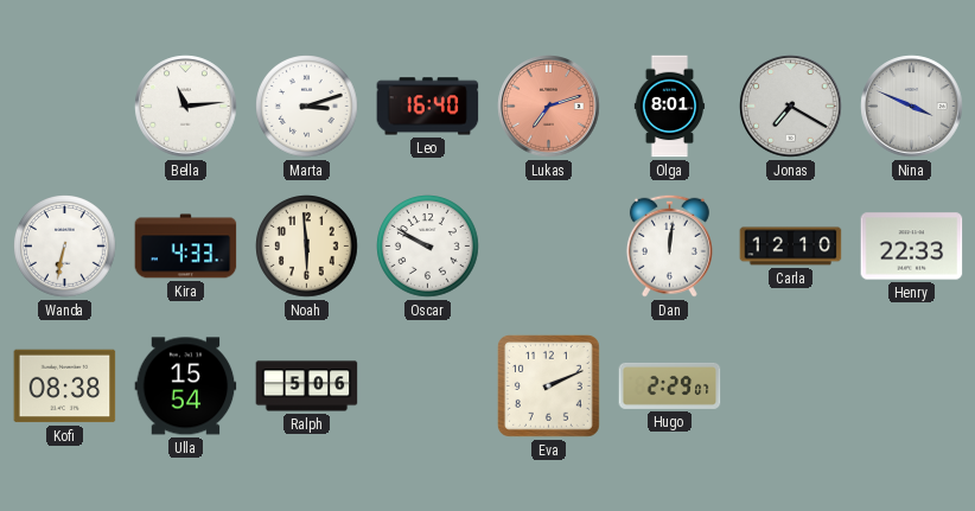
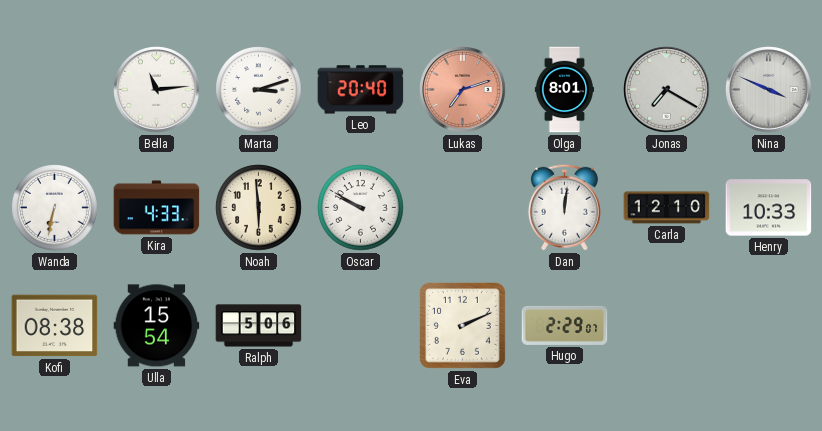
Leo: 16:40 -> 20:40
Henry: 22:33 -> 10:33
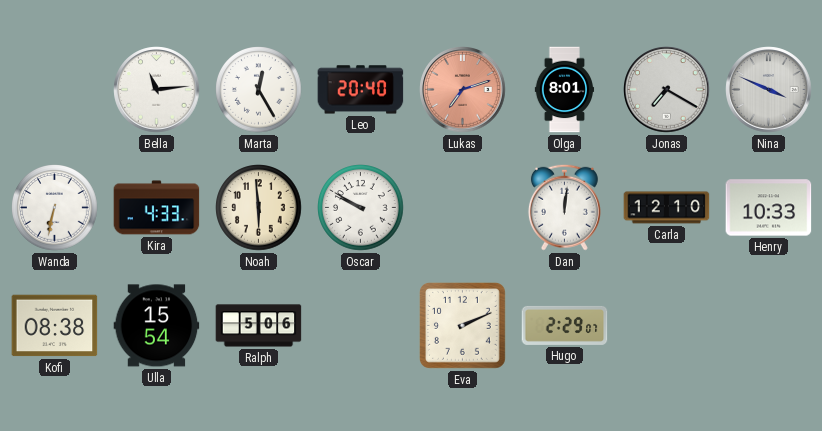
Marta: 3:12 -> 12:25
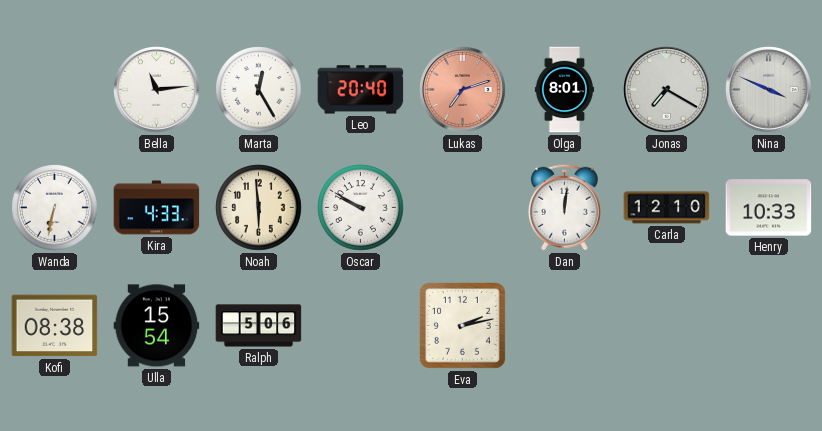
Eva: 2:11 -> 2:13
Hugo: 2:29 -> none
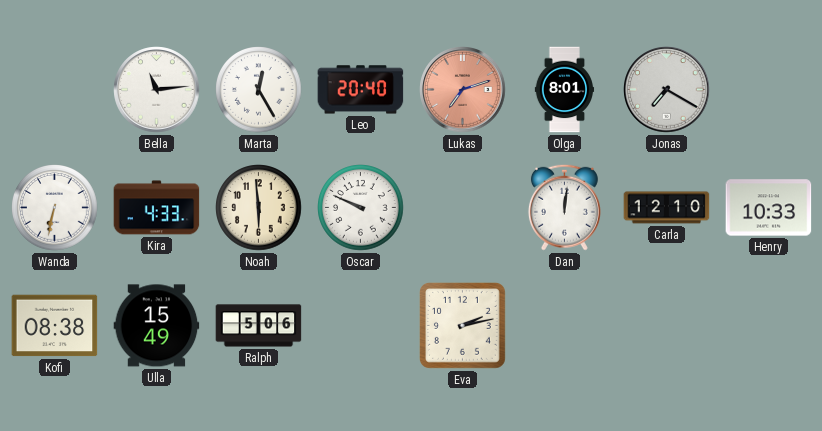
Nina: 3:49 -> none
Oscar: 9:50 -> 9:49
Ulla: 15:54 -> 15:49
